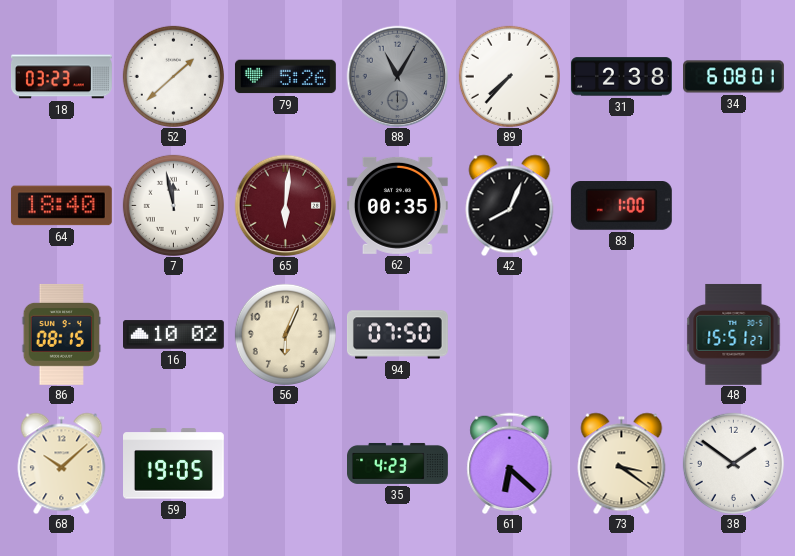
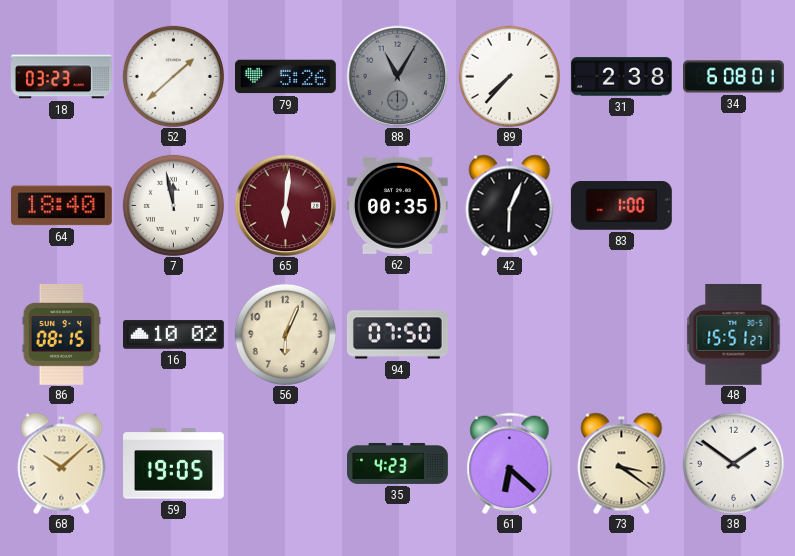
42: 8:04 -> 6:04
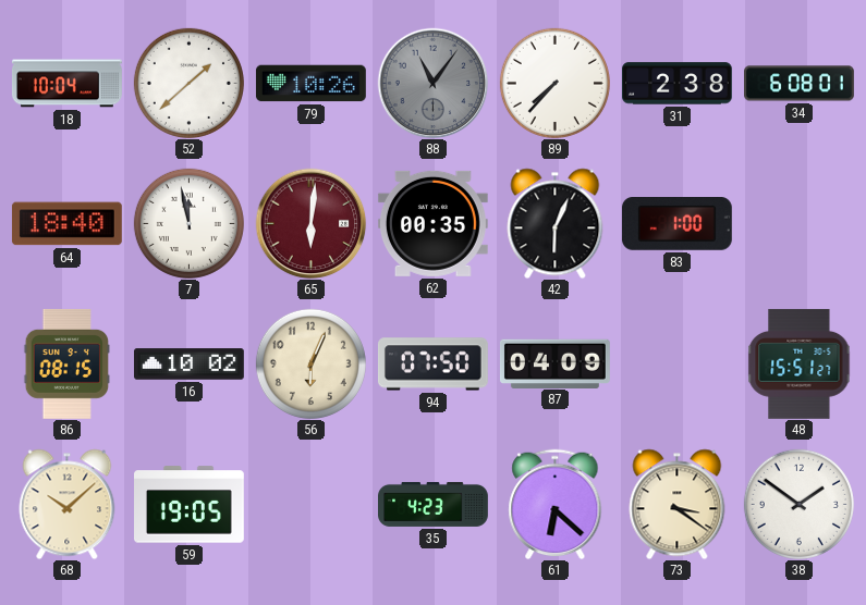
18: 03:23 -> 10:04
79: 5:26 -> 10:26
88: 11:05 -> 11:06
87: none -> 04:09
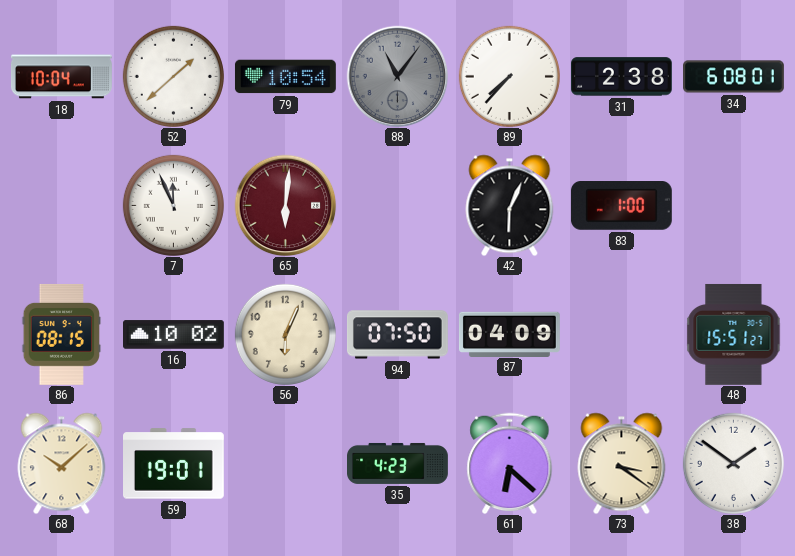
79: 10:26 -> 10:54
64: 18:40 -> none
7: 11:58 -> 11:56
62: 00:35 -> none
59: 19:05 -> 19:01
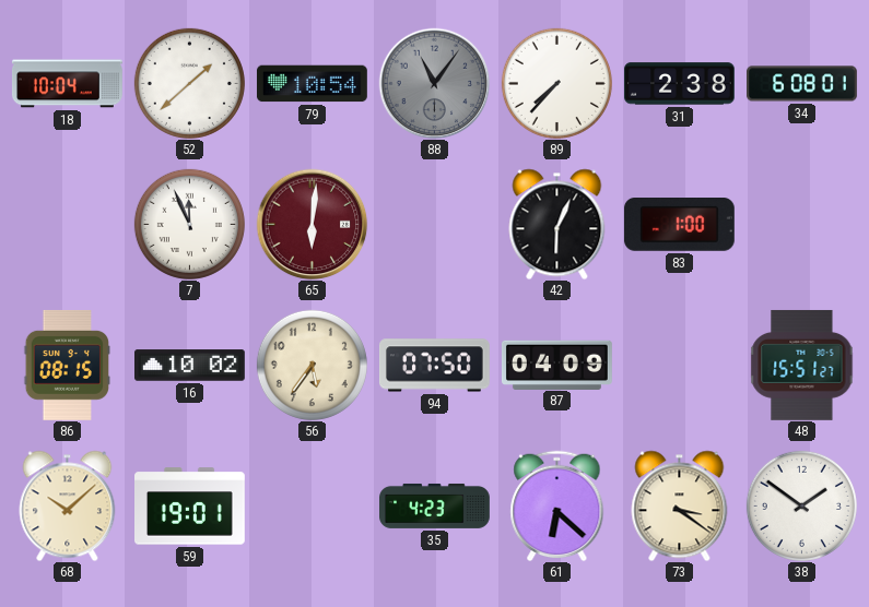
56: 6:04 -> 5:36
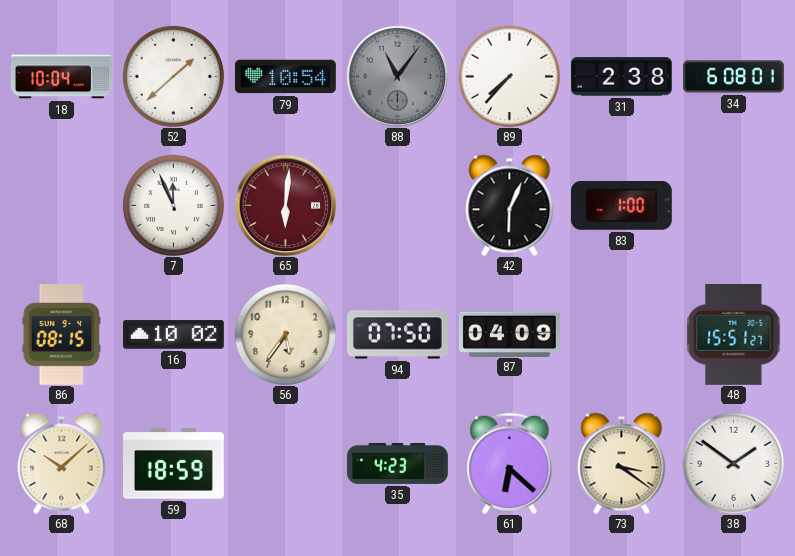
59: 19:01 -> 18:59
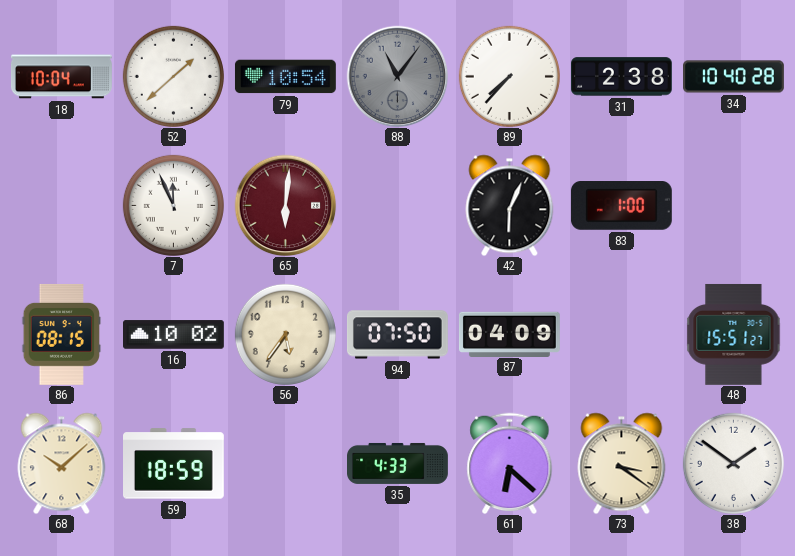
34: 6:08 -> 10:40
35: 4:23 -> 4:33
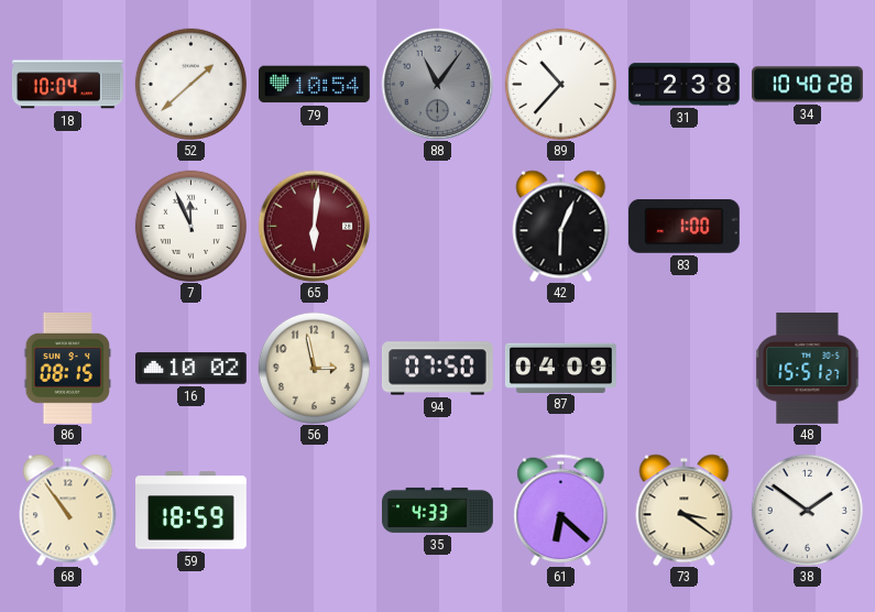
89: 7:37 -> 10:37
56: 5:36 -> 2:58
68: 10:08 -> 10:54
